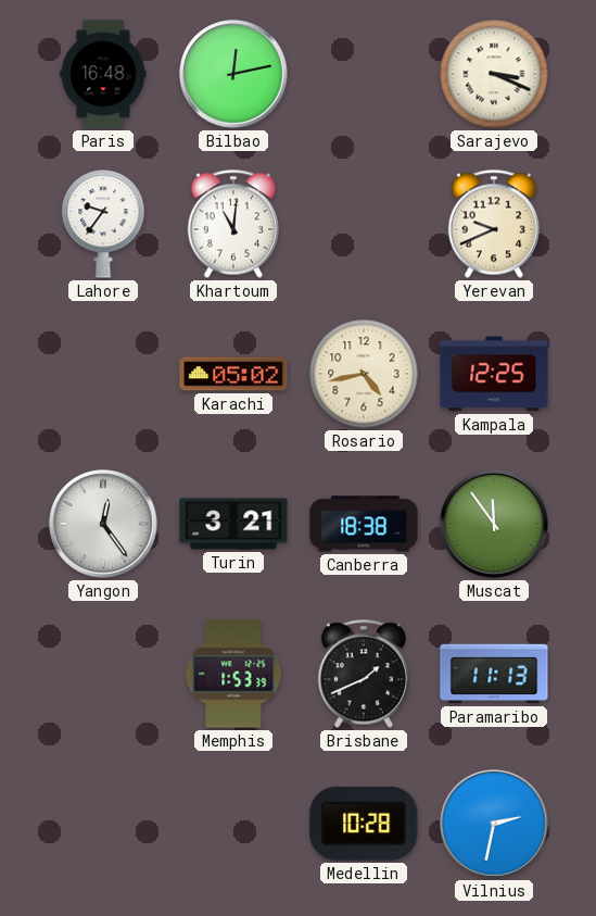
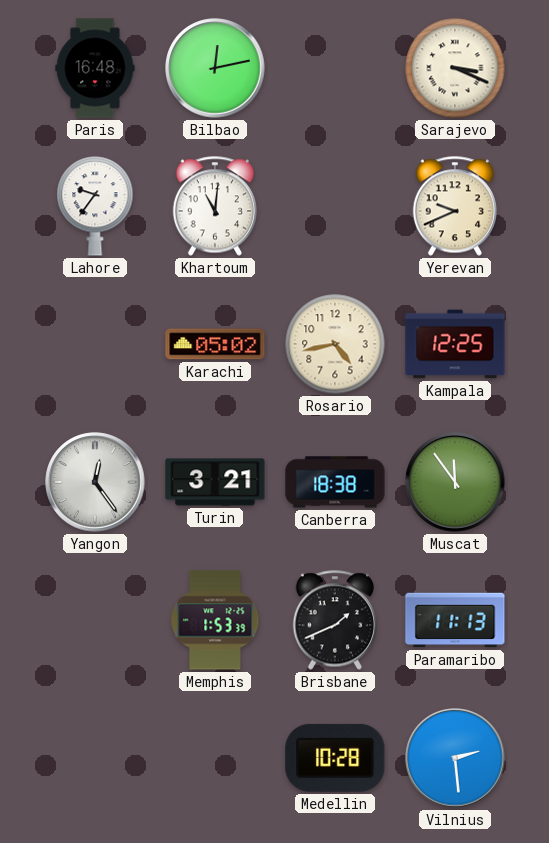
Vilnius: 2:32 -> 2:29
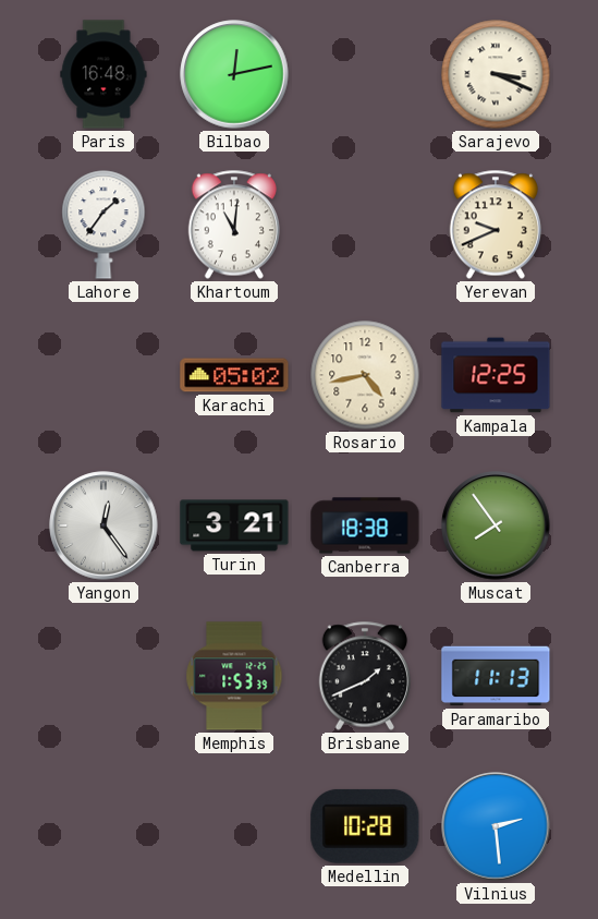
Lahore: 9:36 -> 1:36
Muscat: 11:54 -> 7:54
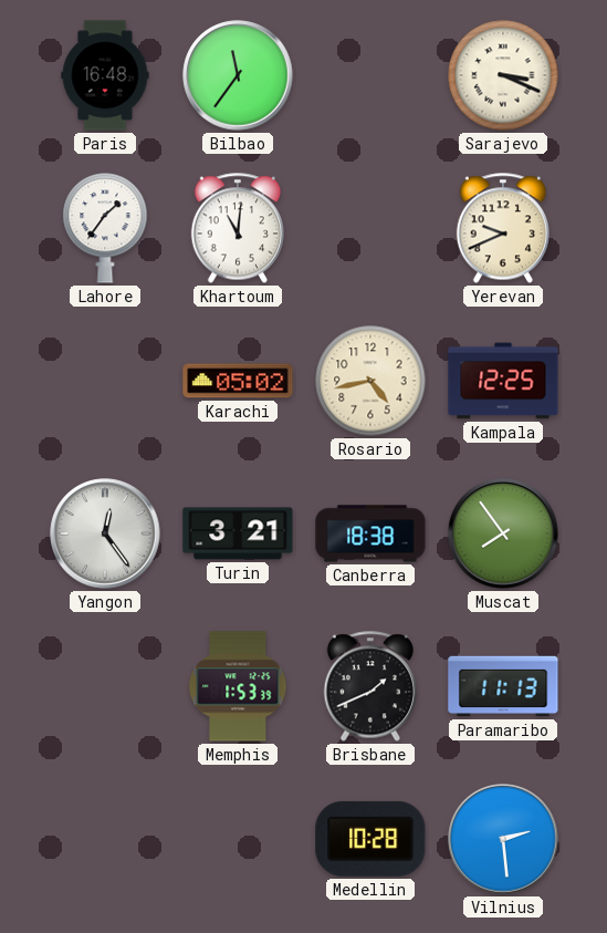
Bilbao: 12:13 -> 11:36
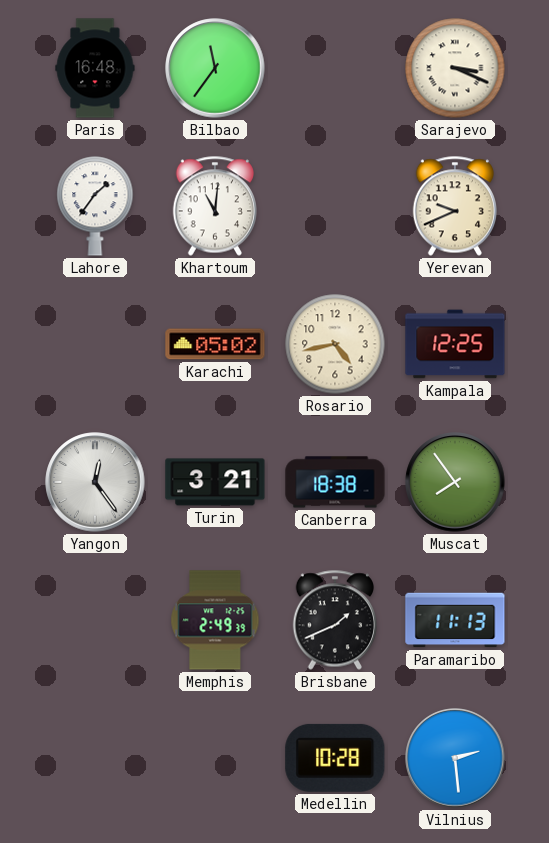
Memphis: 1:53 -> 2:49
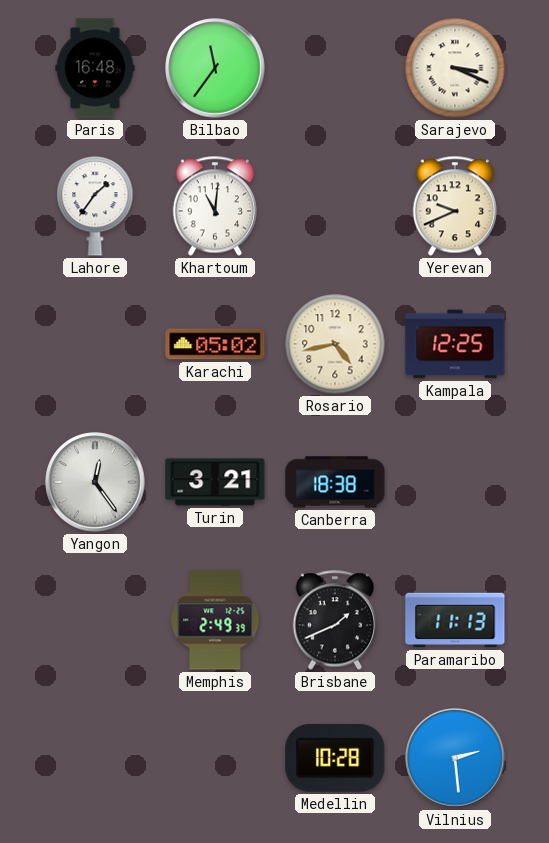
Muscat: 7:54 -> none
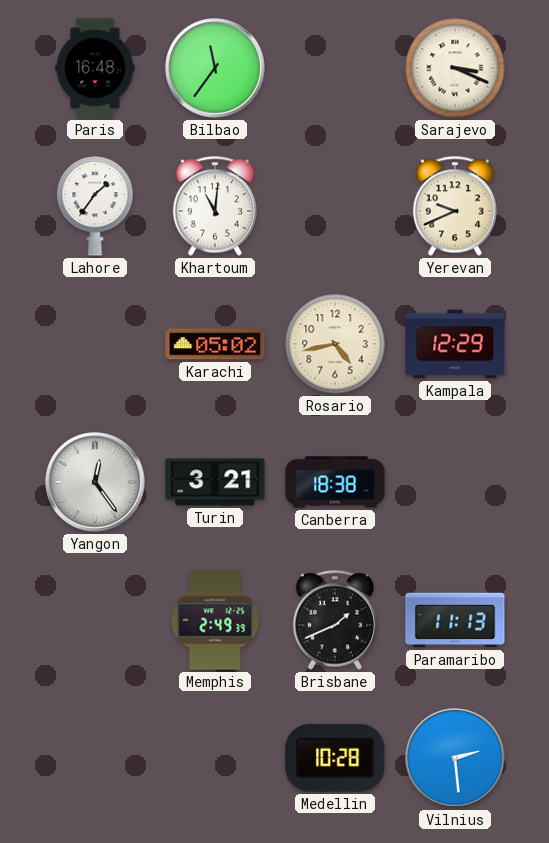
Kampala: 12:25 -> 12:29
